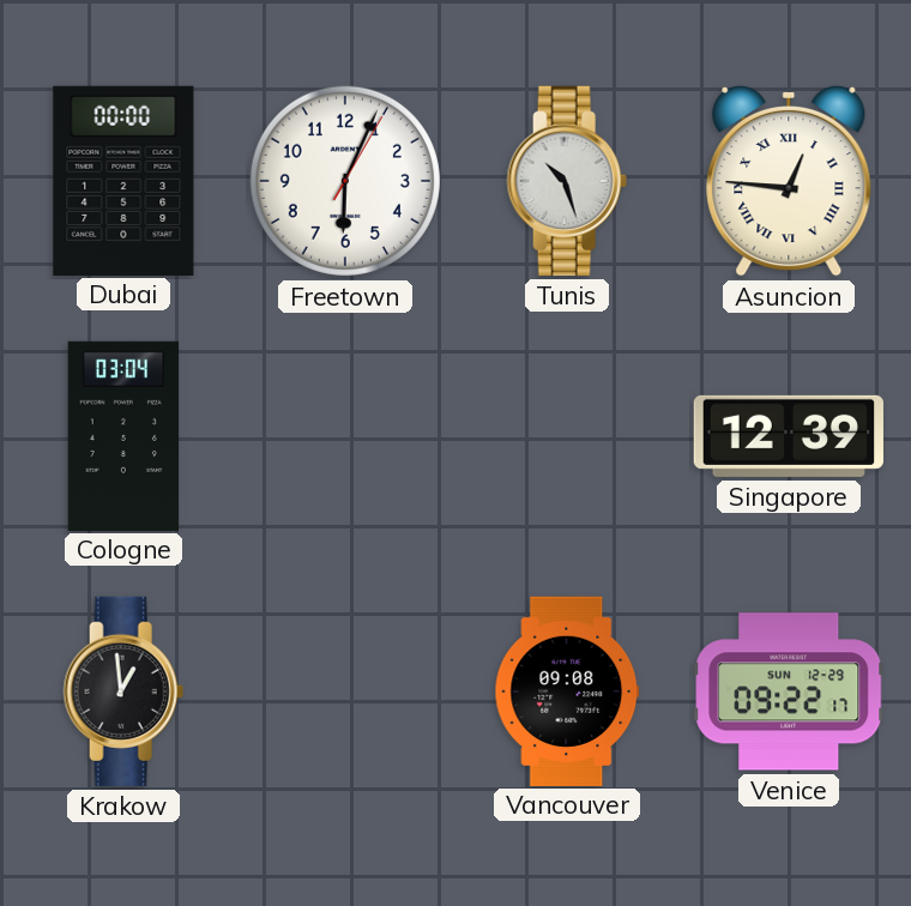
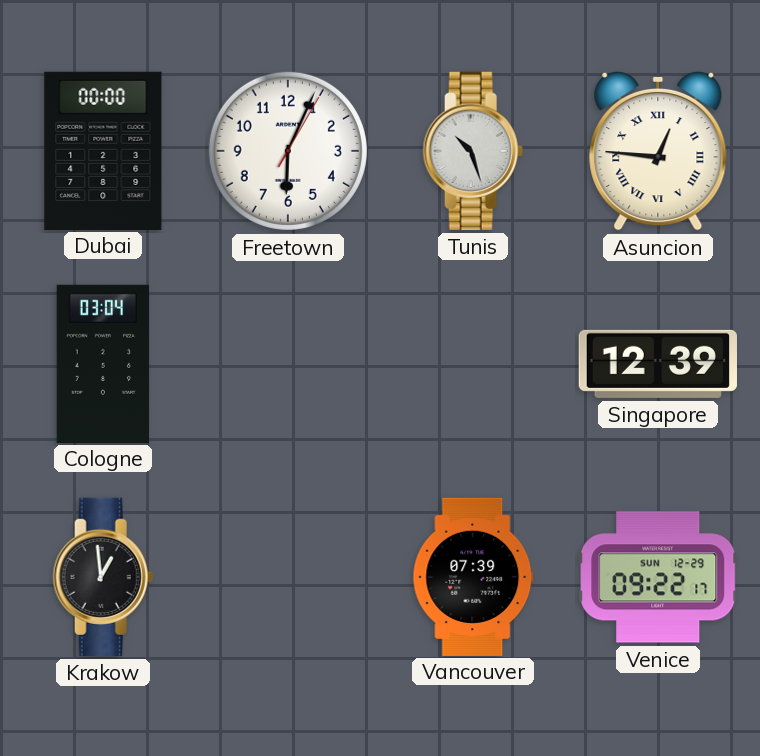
Vancouver: 09:08 -> 07:39
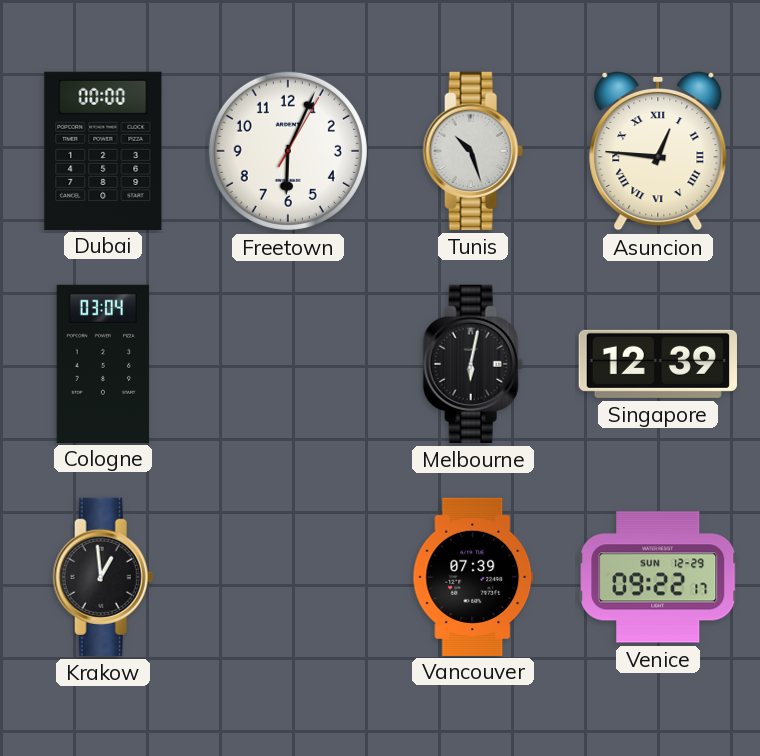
Melbourne: none -> 6:02
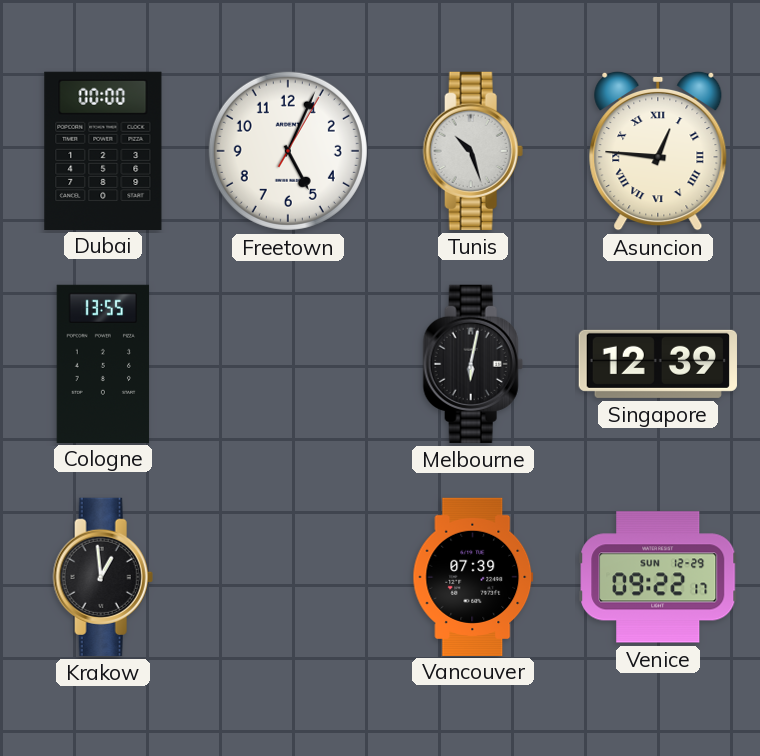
Freetown: 6:04 -> 5:04
Cologne: 03:04 -> 13:55
